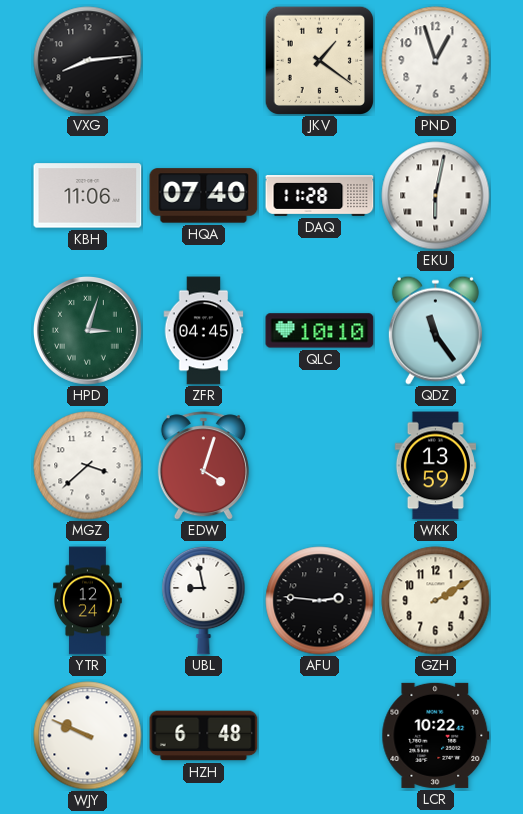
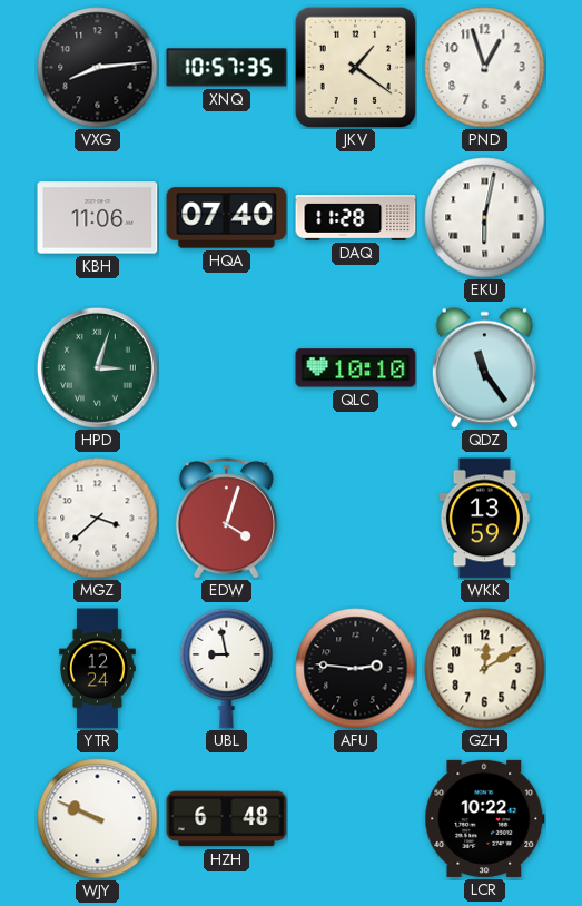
XNQ: none -> 10:57
ZFR: 04:45 -> none
GZH: 2:10 -> 12:10
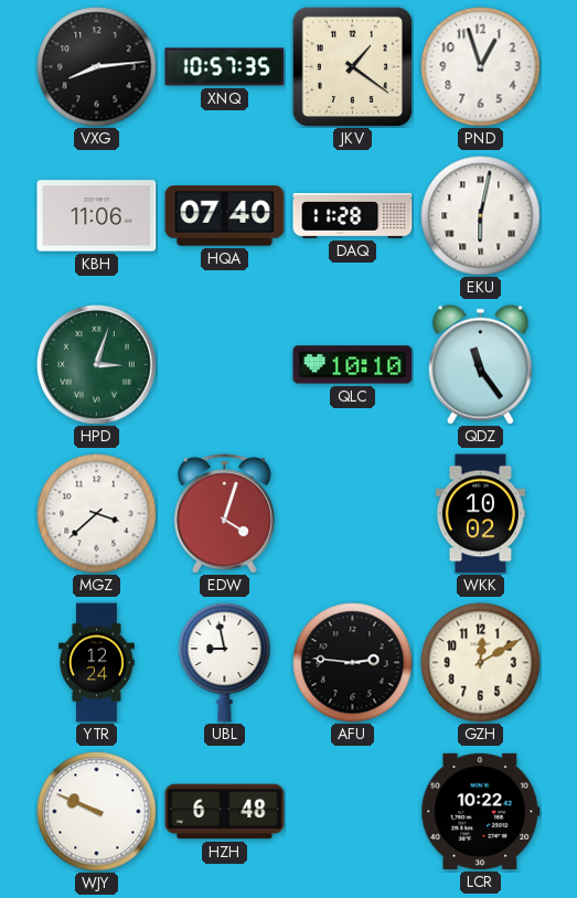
WKK: 13:59 -> 10:02
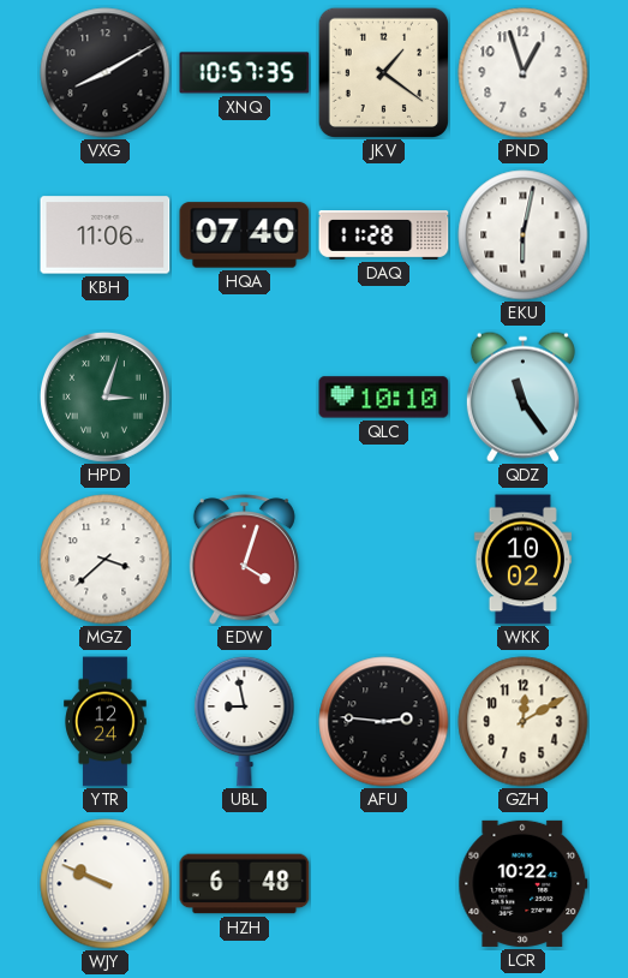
VXG: 8:14 -> 8:10
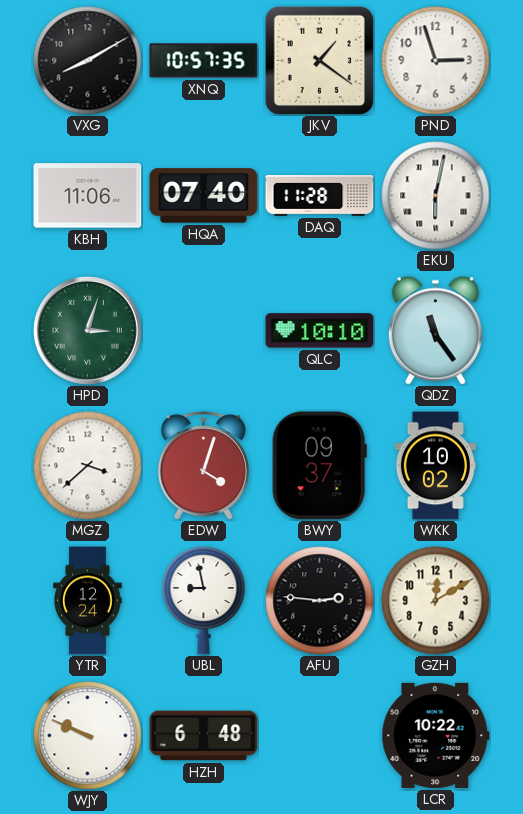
PND: 12:57 -> 2:57
BWY: none -> 09:37
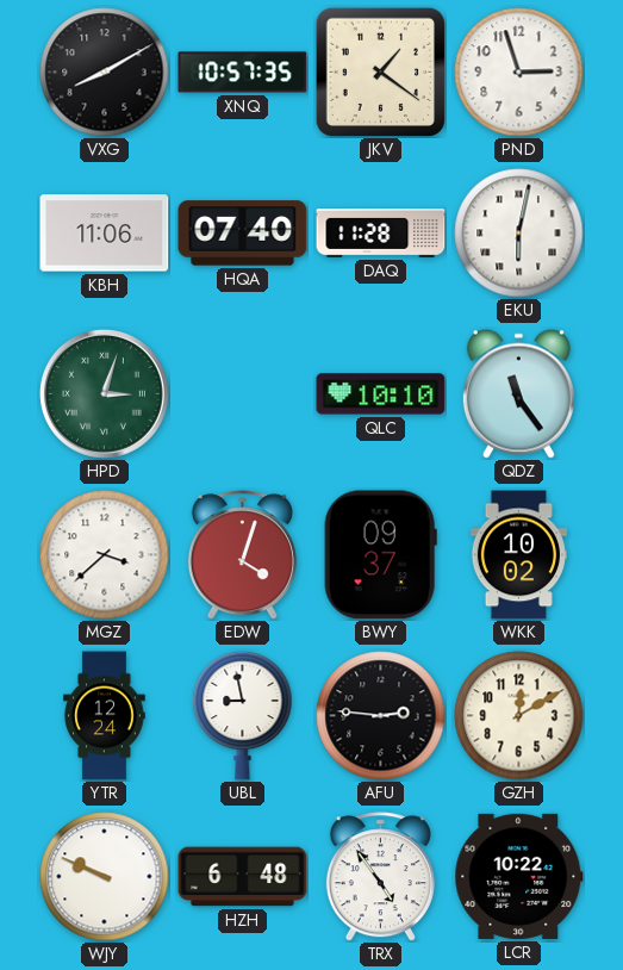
TRX: none -> 4:54
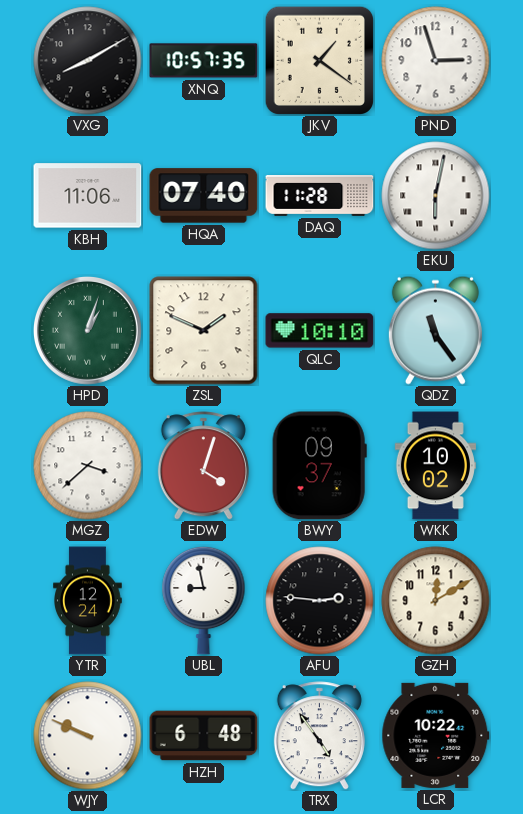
HPD: 3:03 -> 1:03
ZSL: none -> 1:49
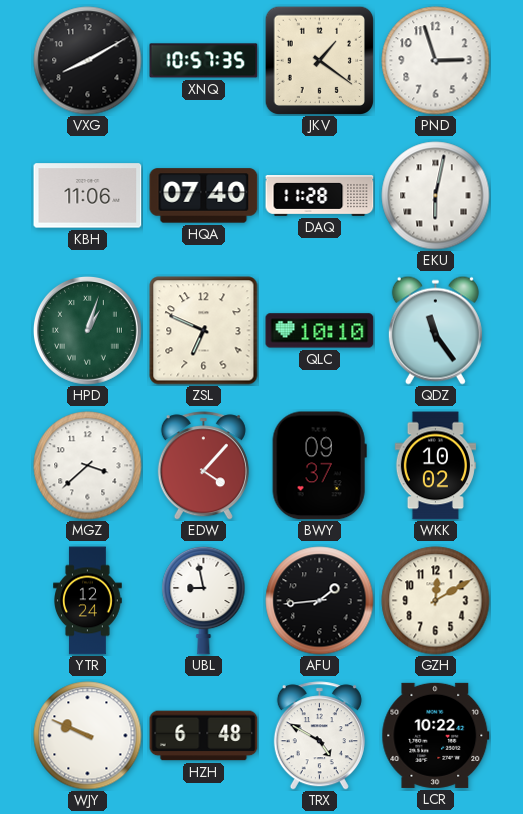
ZSL: 1:49 -> 6:49
EDW: 4:03 -> 4:07
AFU: 2:46 -> 1:44
TRX: 4:54 -> 4:50
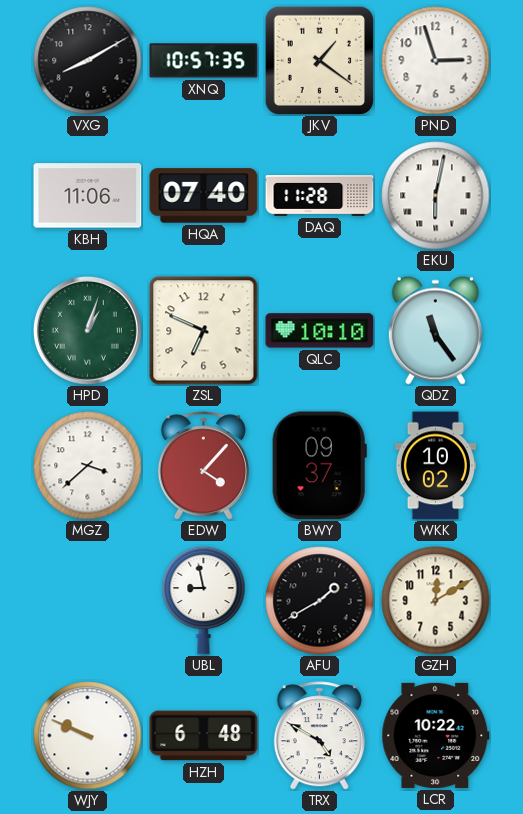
YTR: 12:24 -> none
AFU: 1:44 -> 1:40
